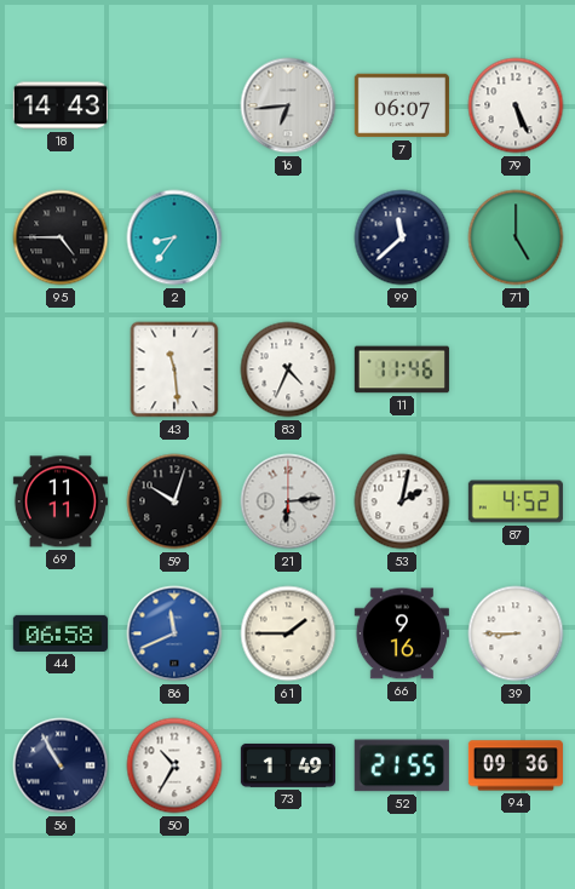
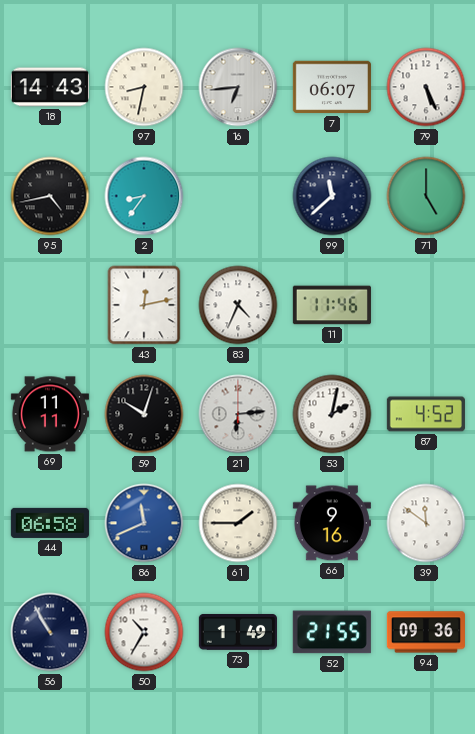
97: none -> 8:32
95: 4:45 -> 4:43
43: 11:29 -> 12:13
39: 8:45 -> 11:51
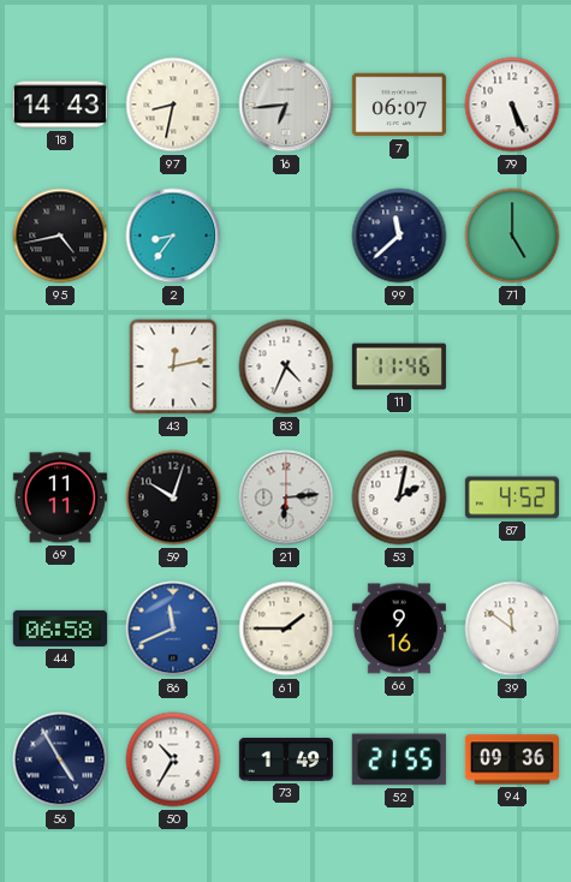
56: 10:55 -> 4:55
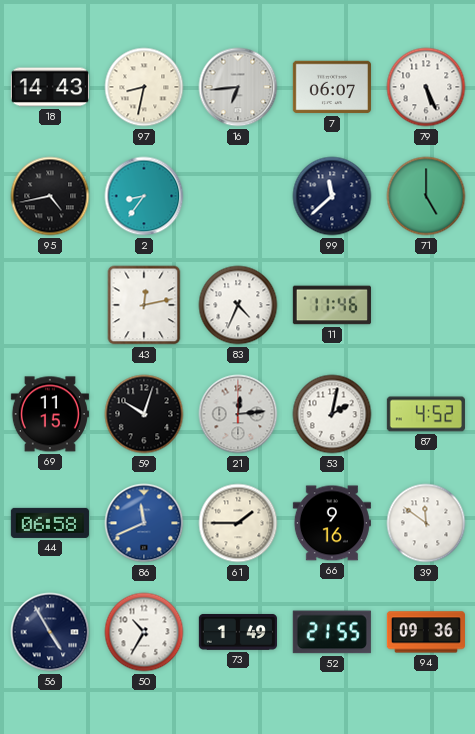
69: 11:11 -> 11:15
21: 6:14 -> 12:14
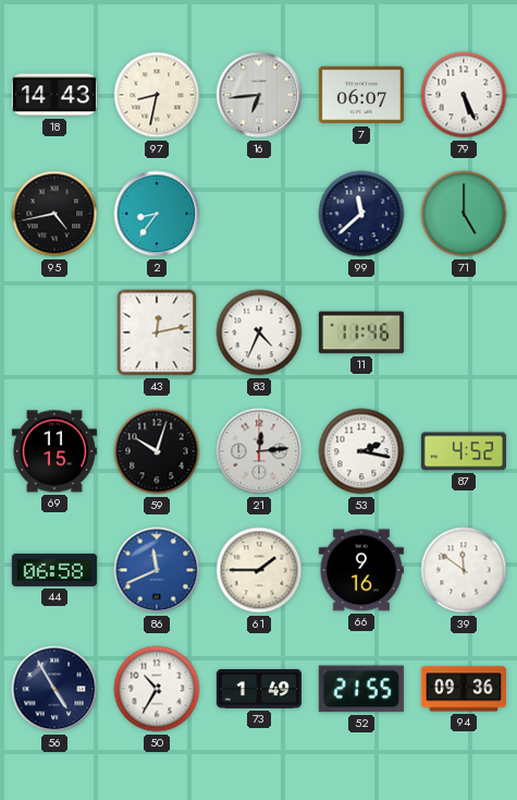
53: 2:02 -> 2:17
